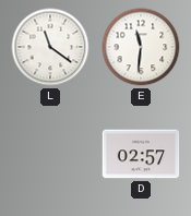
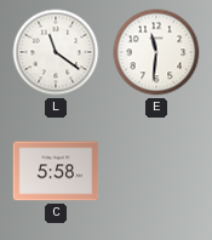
C: none -> 5:58
D: 02:57 -> none
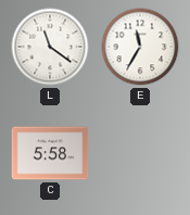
E: 11:31 -> 11:35
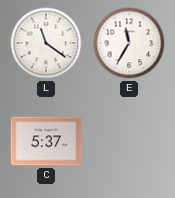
C: 5:58 -> 5:37
